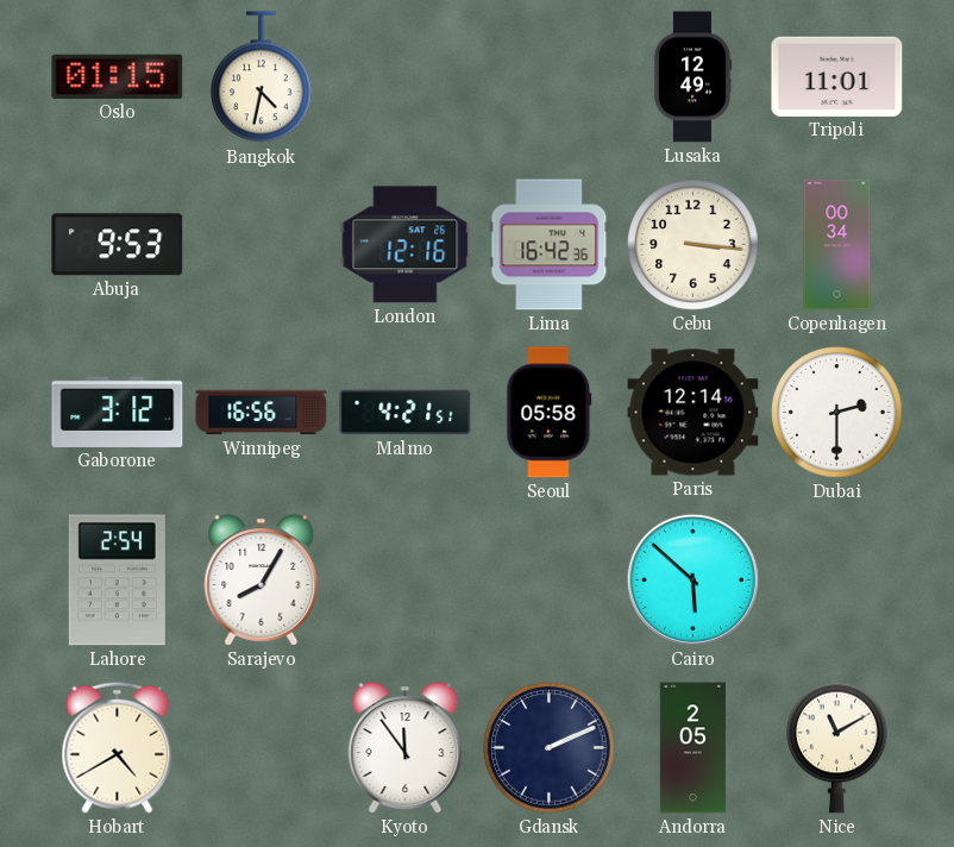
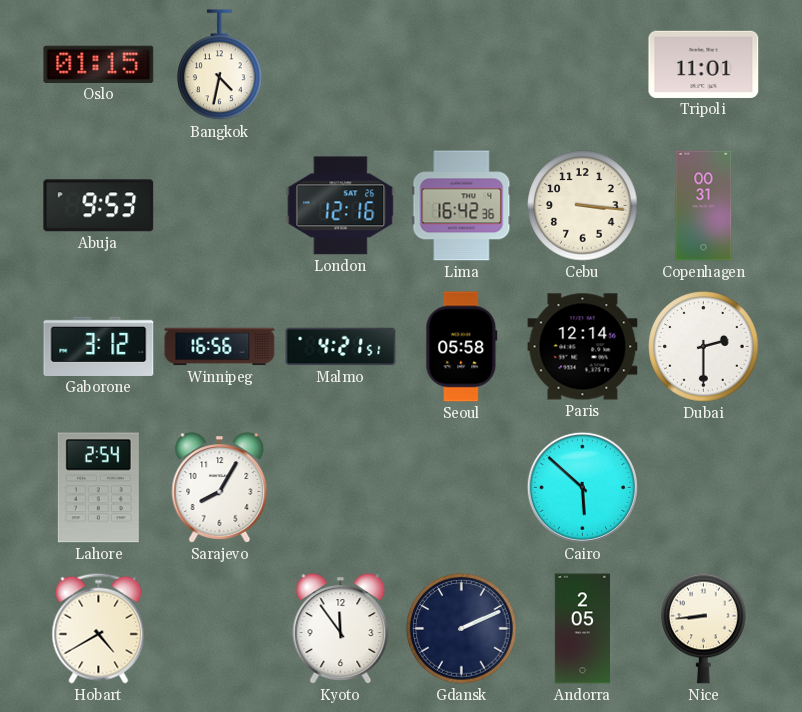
Lusaka: 12:49 -> none
Copenhagen: 00:34 -> 00:31
Nice: 11:10 -> 8:44
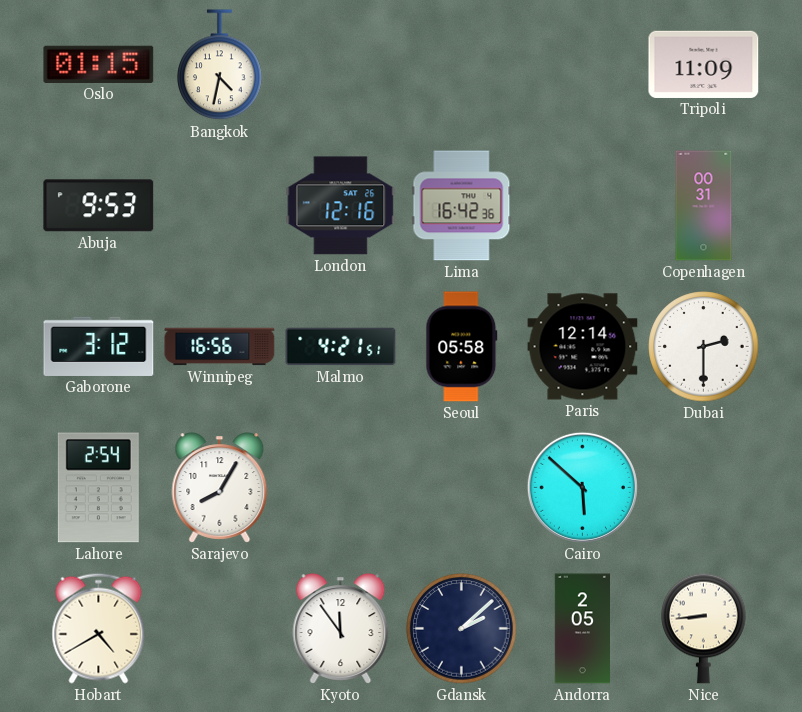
Tripoli: 11:01 -> 11:09
Cebu: 3:16 -> none
Gdansk: 2:11 -> 2:08
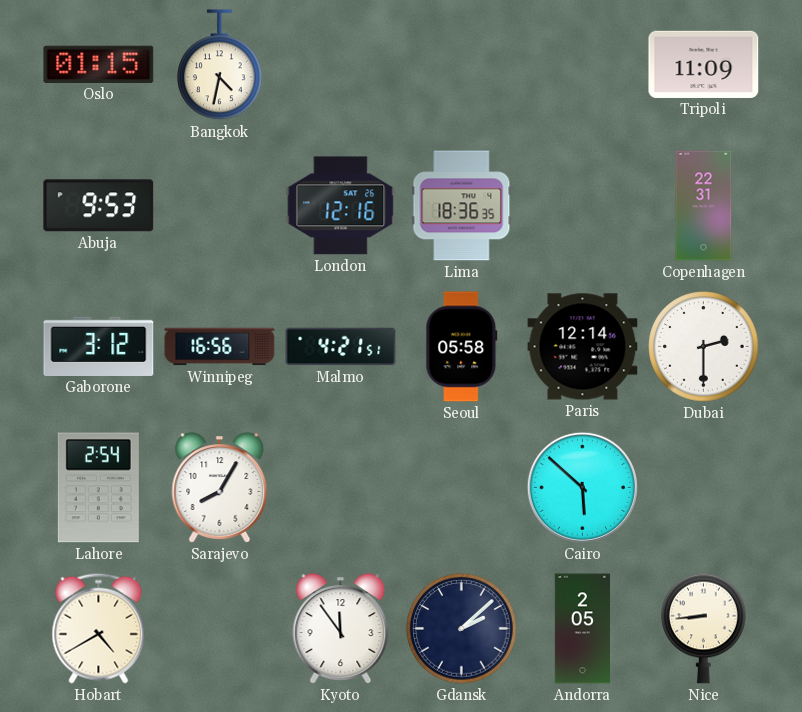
Lima: 16:42 -> 18:36
Copenhagen: 00:31 -> 22:31
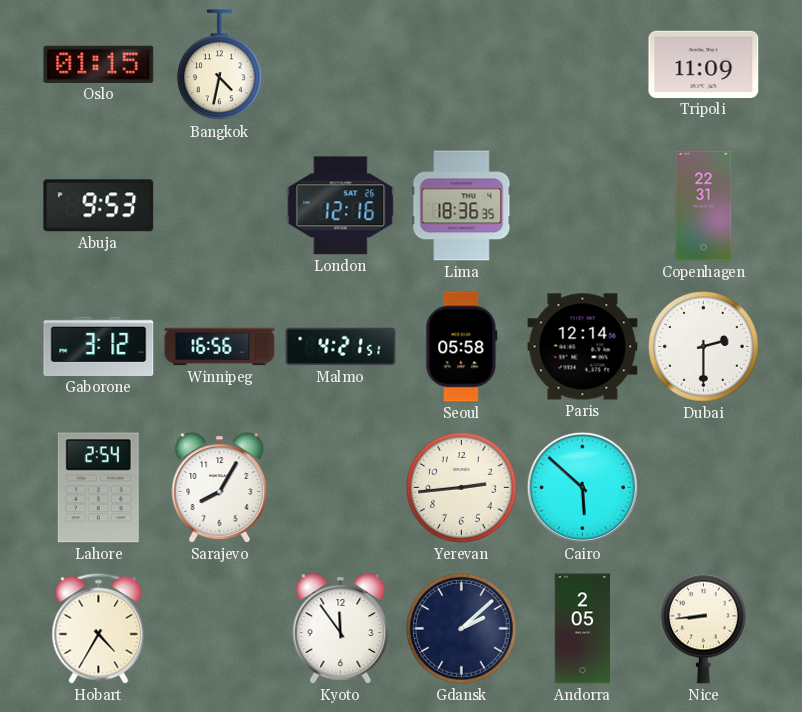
Yerevan: none -> 2:44
Hobart: 4:40 -> 4:35
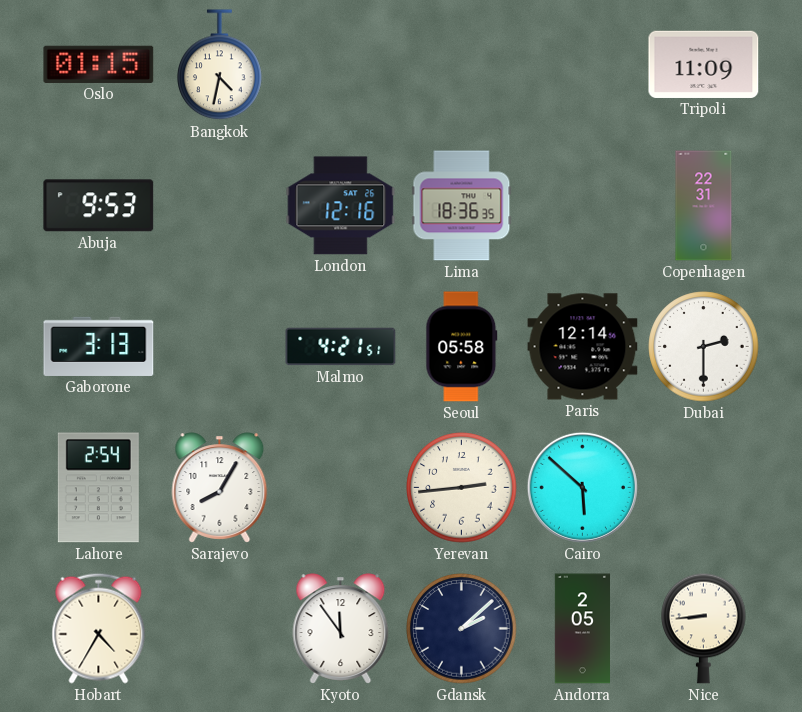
Gaborone: 3:12 -> 3:13
Winnipeg: 16:56 -> none
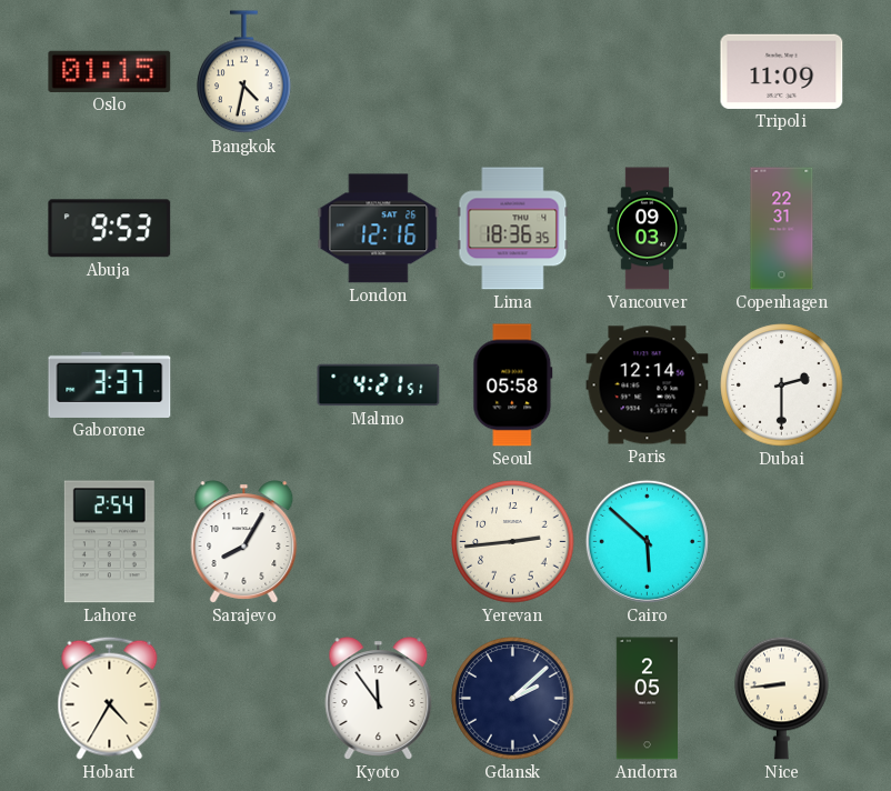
Vancouver: none -> 09:03
Gaborone: 3:13 -> 3:37
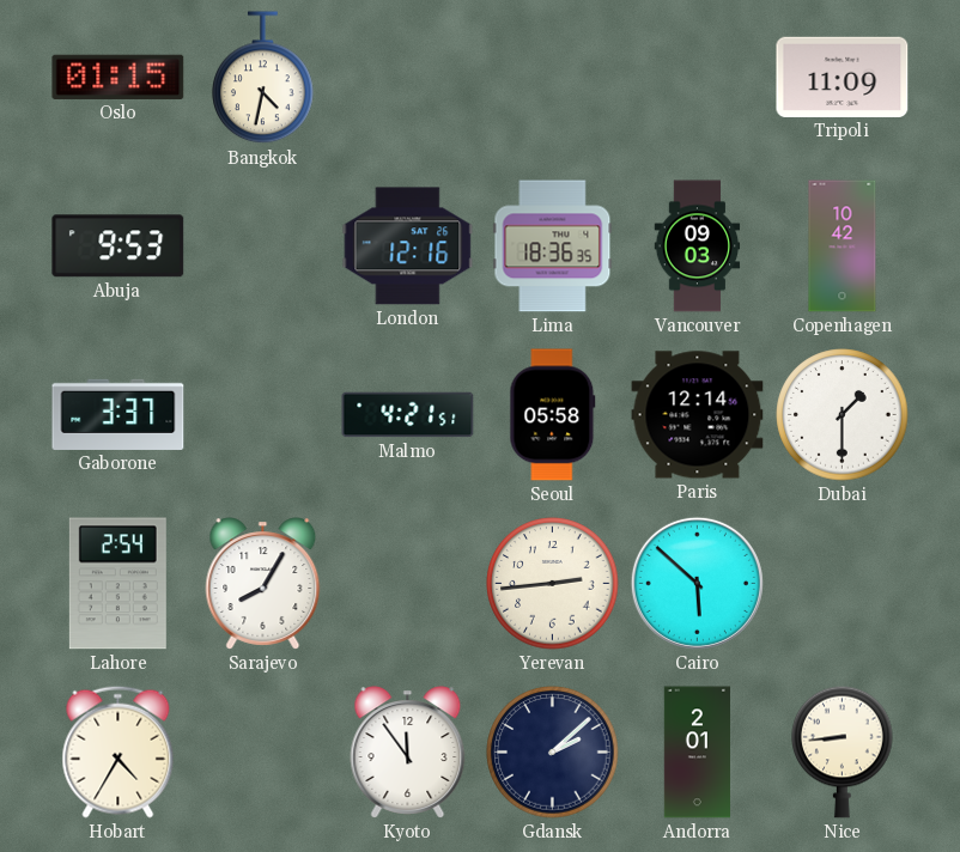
Copenhagen: 22:31 -> 10:42
Dubai: 2:30 -> 1:30
Andorra: 2:05 -> 2:01
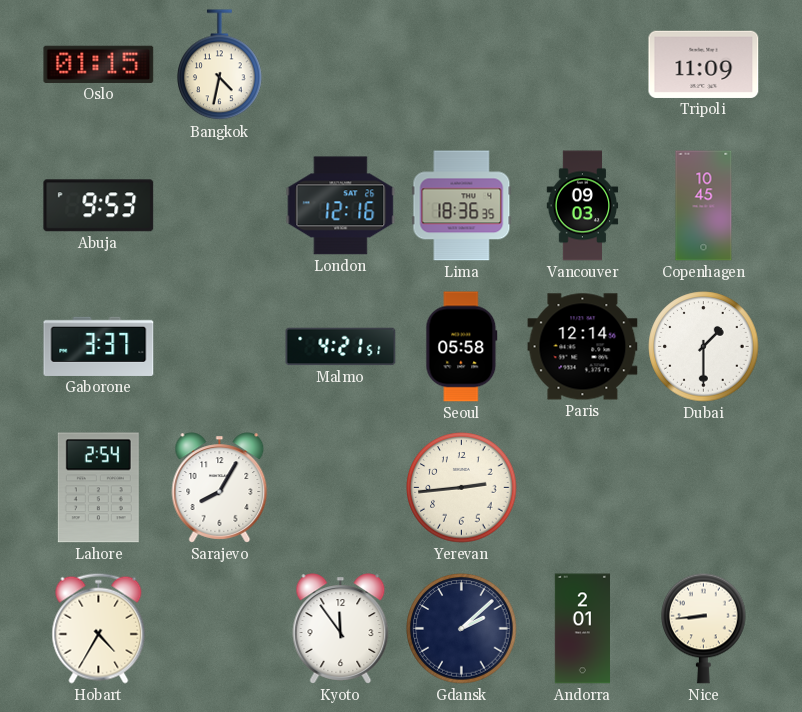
Copenhagen: 10:42 -> 10:45
Cairo: 5:52 -> none
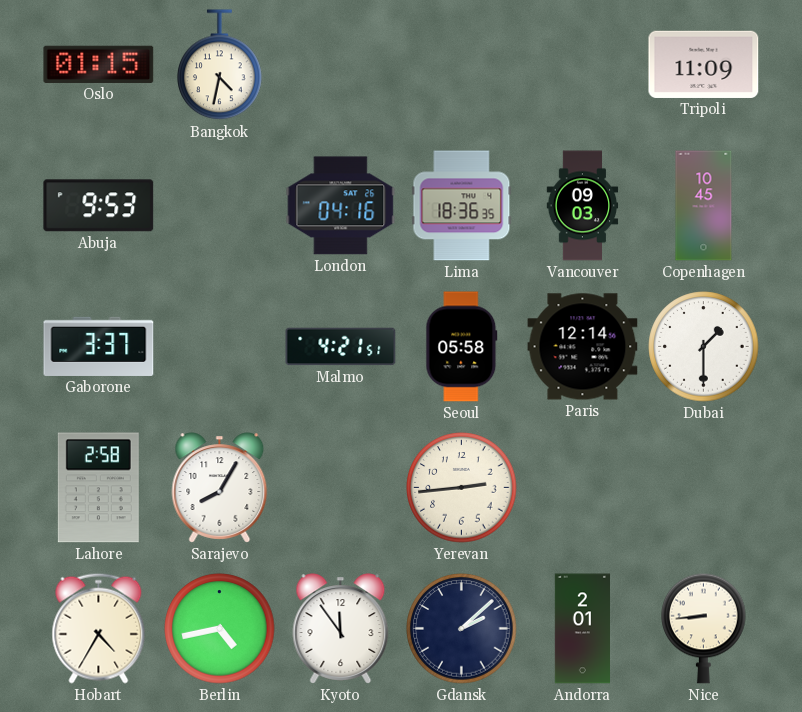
London: 12:16 -> 04:16
Lahore: 2:54 -> 2:58
Berlin: none -> 4:43
